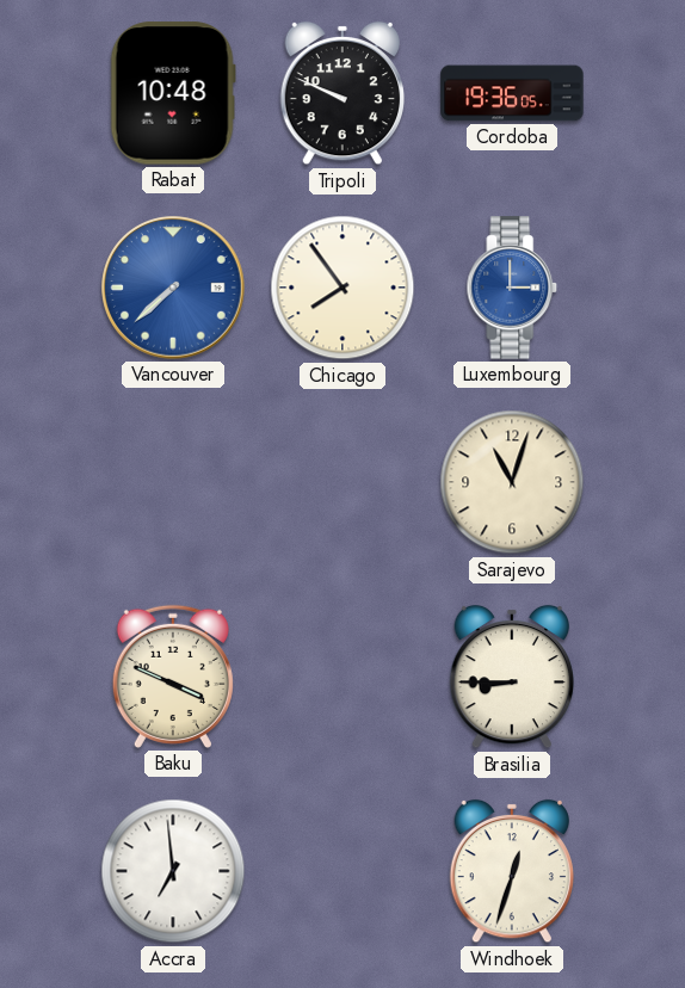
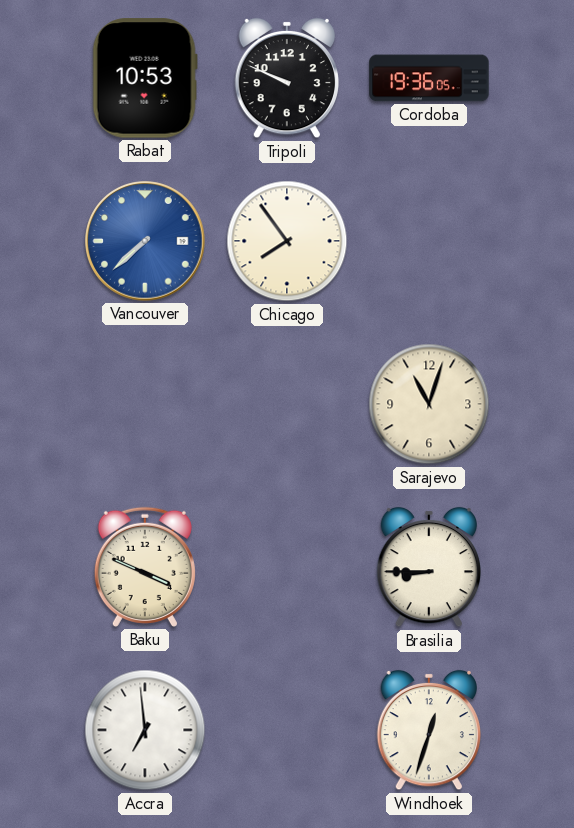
Rabat: 10:48 -> 10:53
Luxembourg: 3:00 -> none
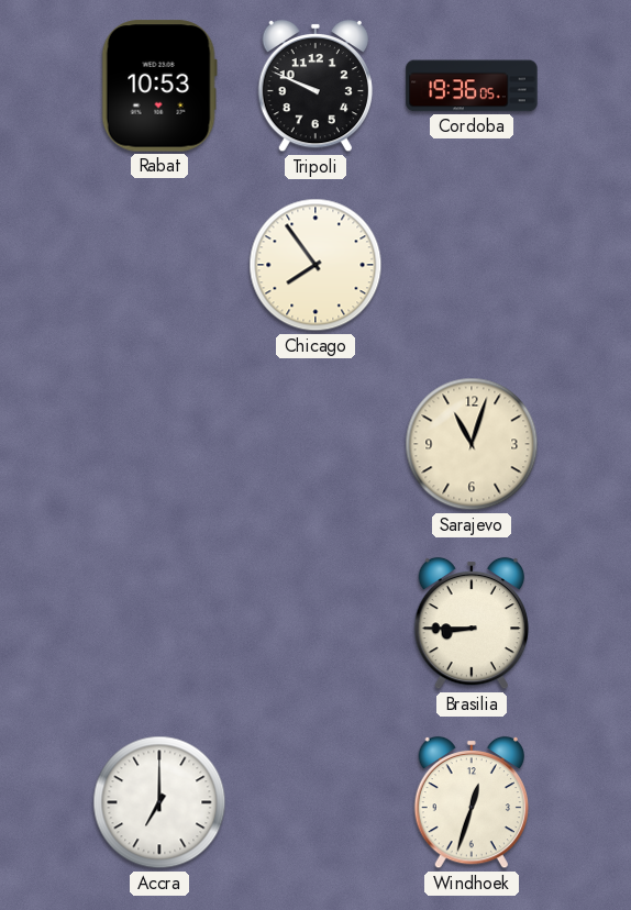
Vancouver: 7:38 -> none
Baku: 3:49 -> none
Accra: 6:59 -> 7:00
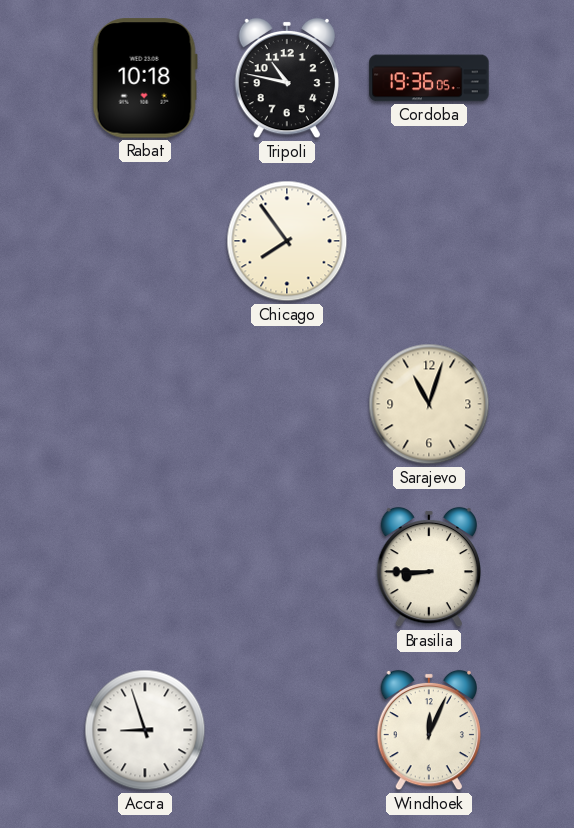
Rabat: 10:53 -> 10:18
Tripoli: 9:49 -> 10:47
Accra: 7:00 -> 8:57
Windhoek: 12:33 -> 12:04
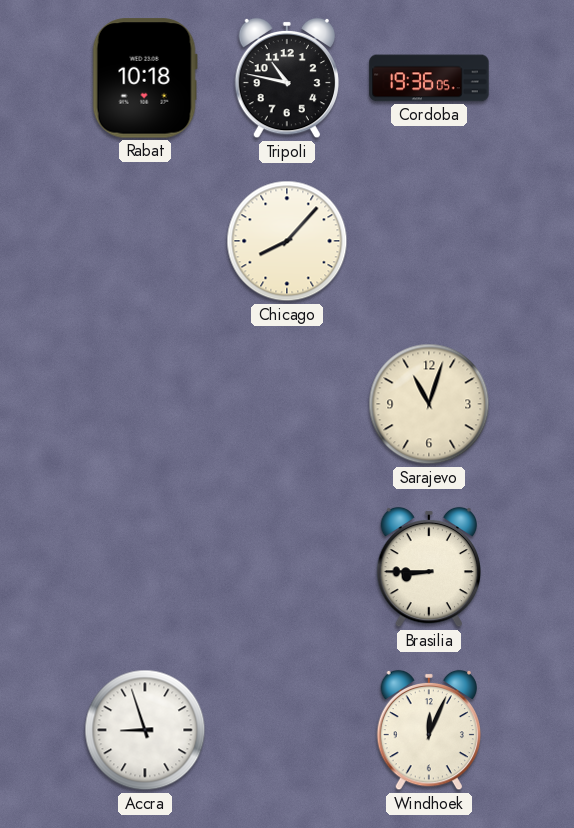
Chicago: 7:54 -> 8:07
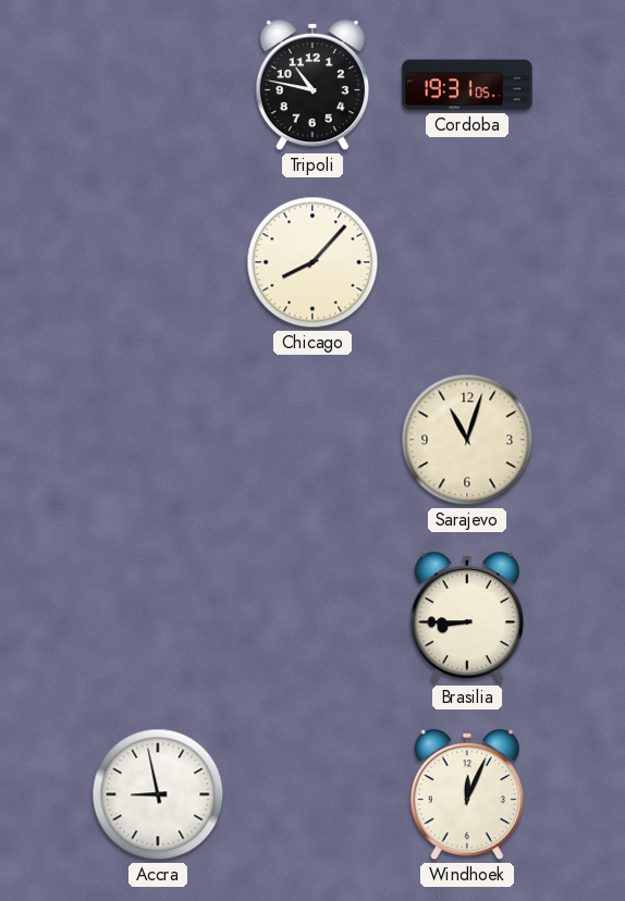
Rabat: 10:18 -> none
Cordoba: 19:36 -> 19:31
Accra: 8:57 -> 8:58
